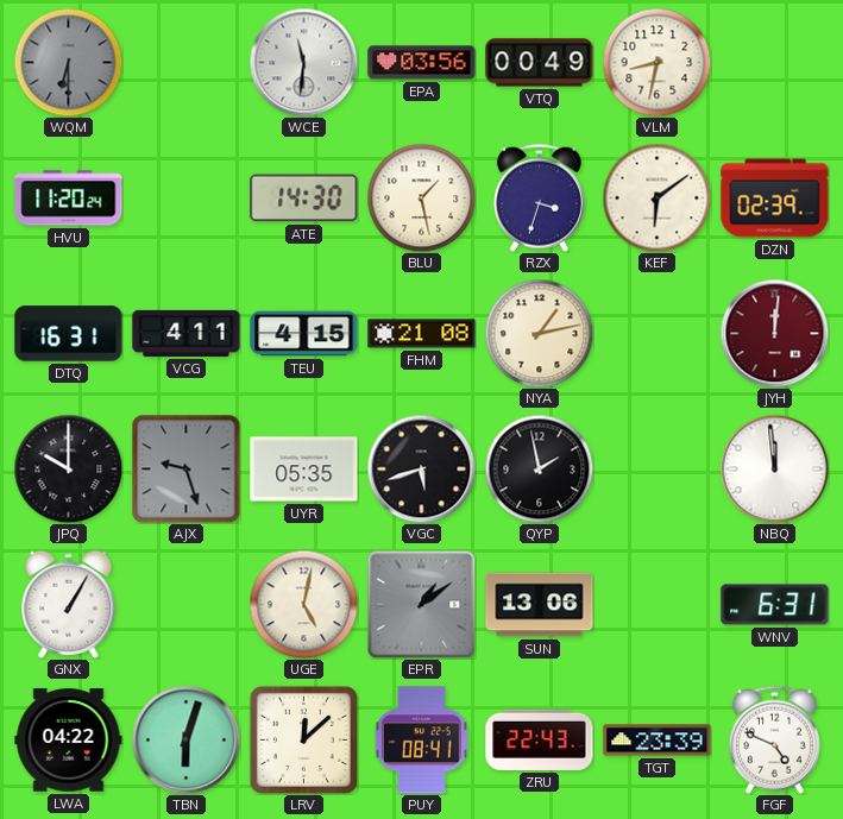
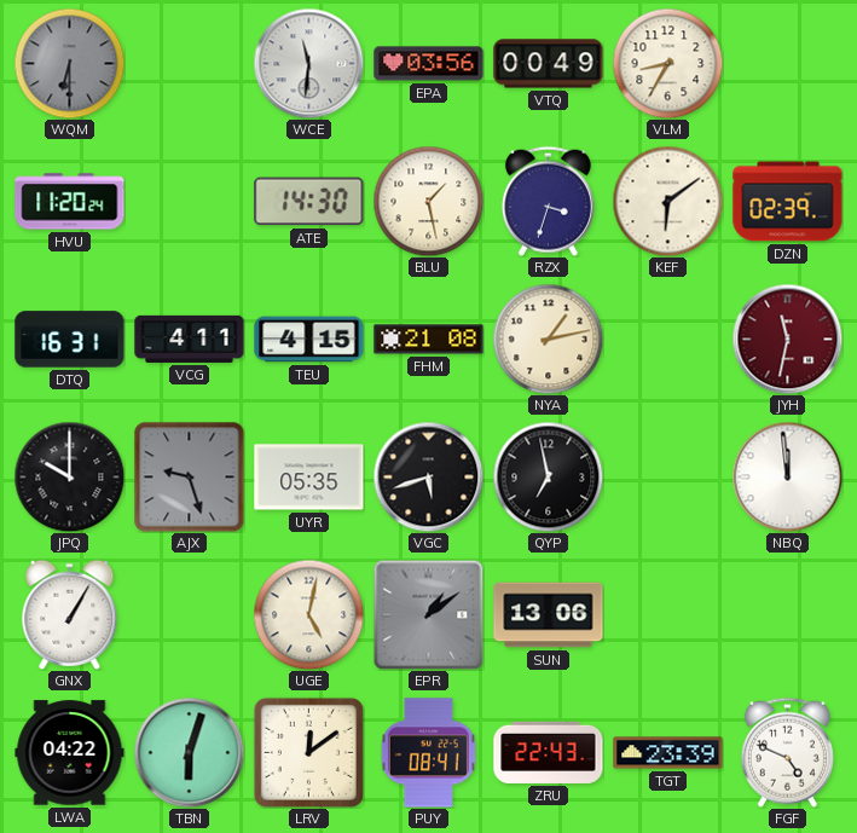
VLM: 8:32 -> 8:35
JYH: 12:01 -> 11:32
QYP: 1:58 -> 6:58
WNV: 6:31 -> none
LRV: 12:08 -> 12:09
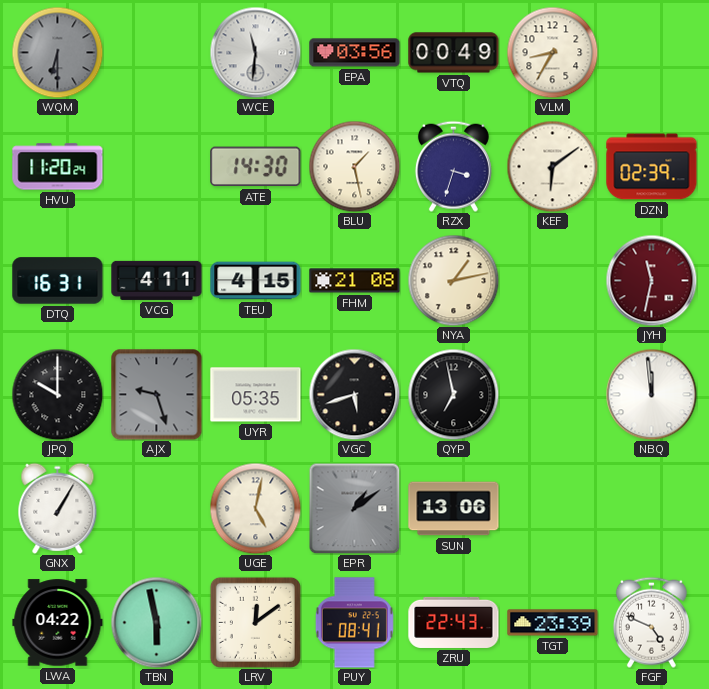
TBN: 6:03 -> 5:58
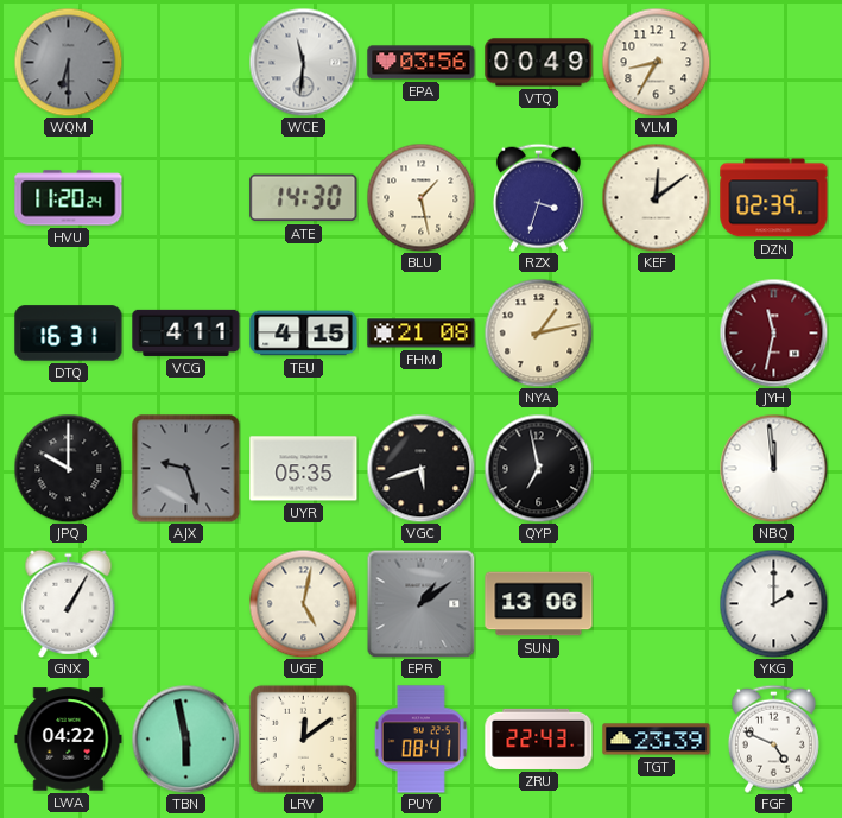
KEF: 6:09 -> 12:09
YKG: none -> 2:00
